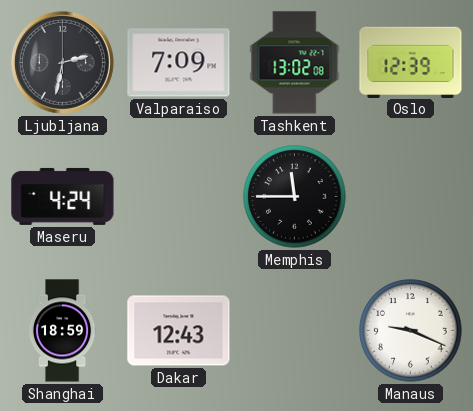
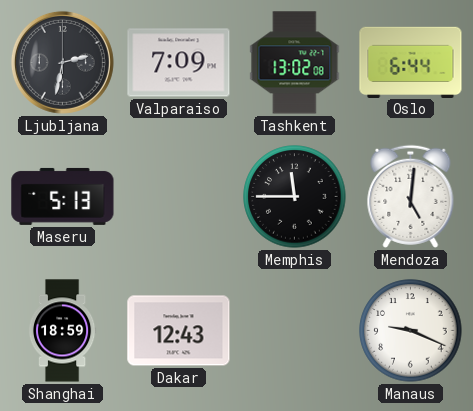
Oslo: 12:39 -> 6:44
Maseru: 4:24 -> 5:13
Mendoza: none -> 5:01
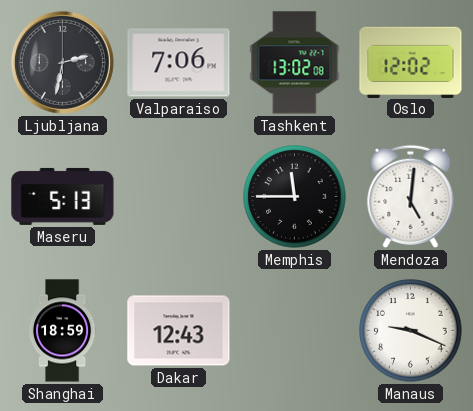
Valparaiso: 7:09 -> 7:06
Oslo: 6:44 -> 12:02
